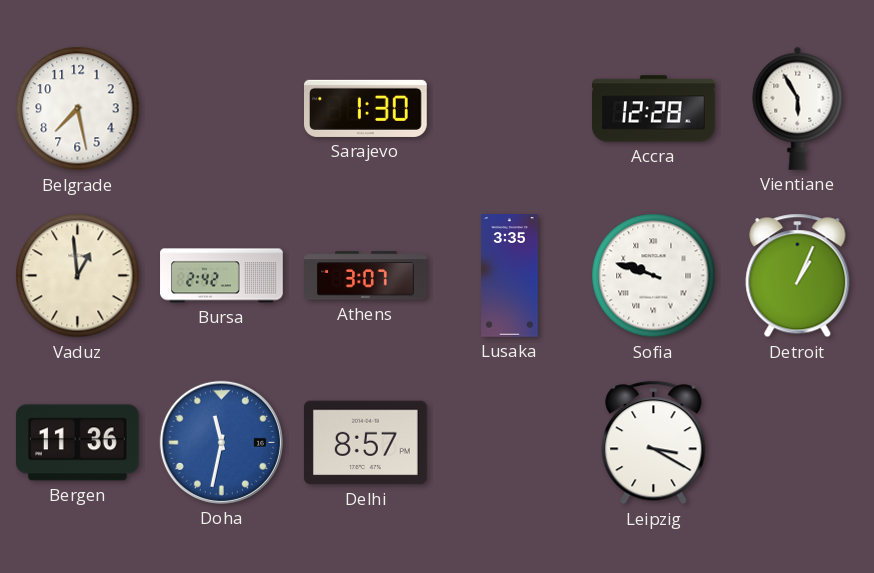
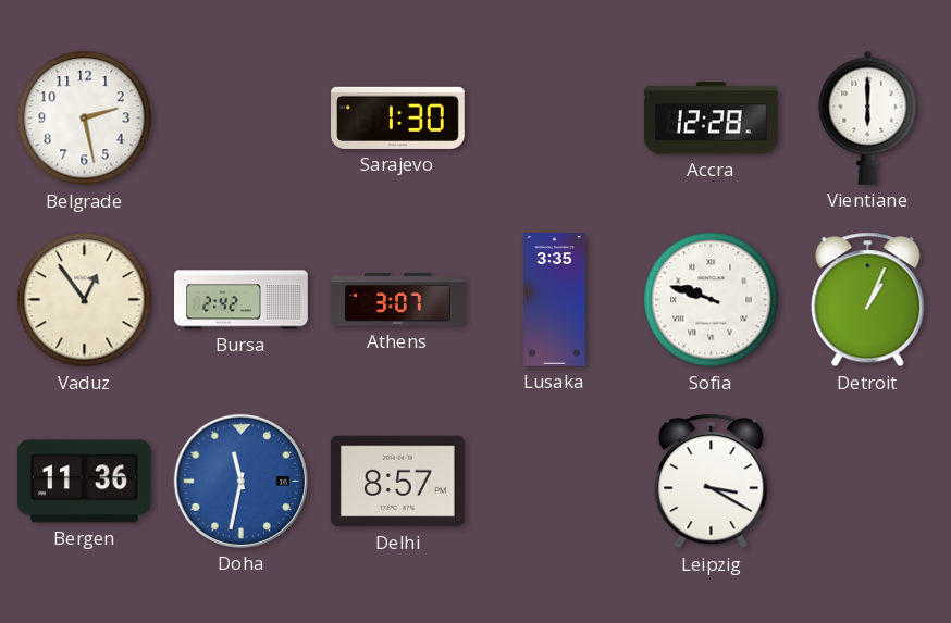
Belgrade: 7:28 -> 2:28
Vientiane: 5:55 -> 6:00
Vaduz: 12:59 -> 12:54
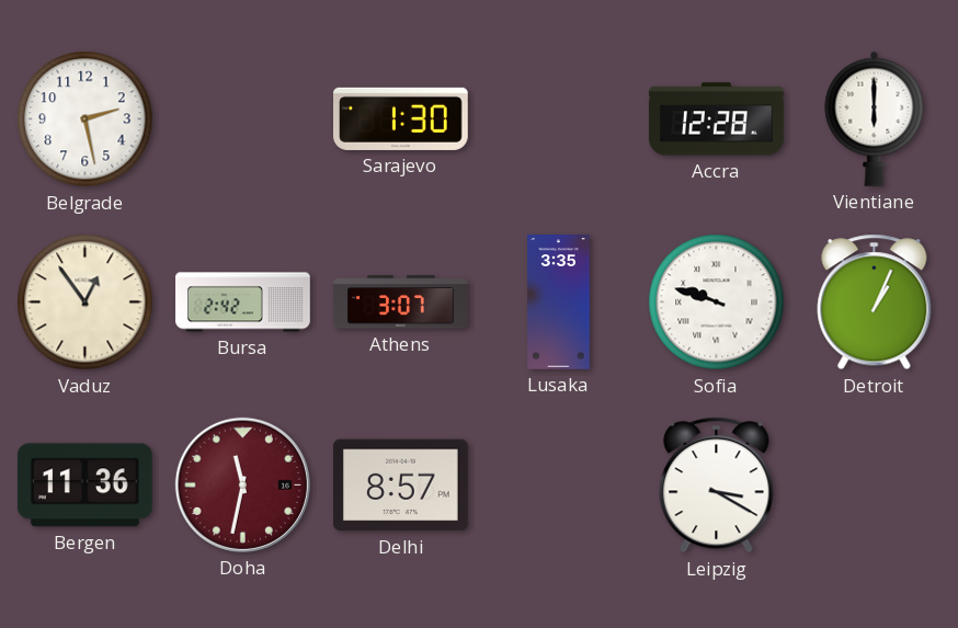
Doha dial: blue -> burgundy
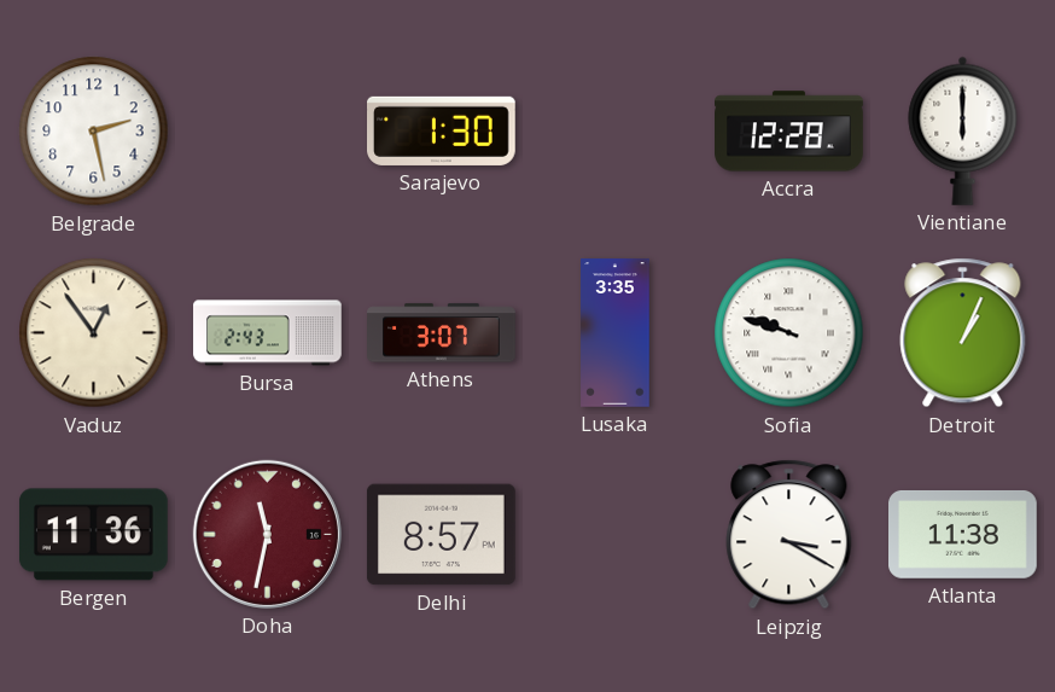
Bursa: 2:42 -> 2:43
Atlanta: none -> 11:38
